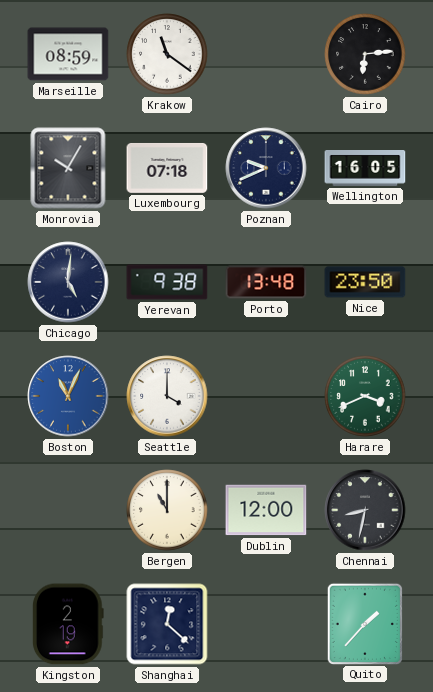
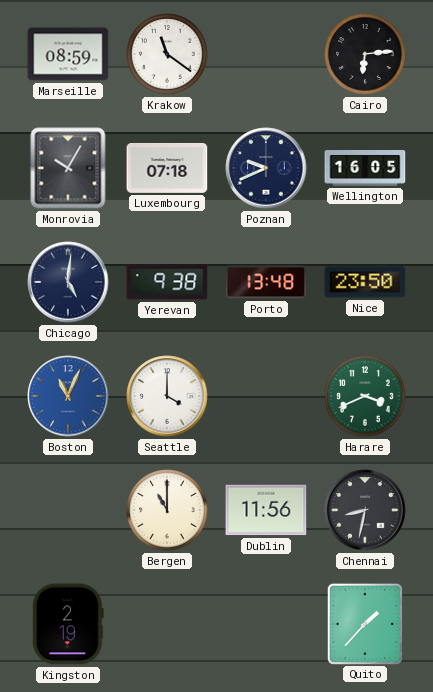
Dublin: 12:00 -> 11:56
Shanghai: 12:22 -> none
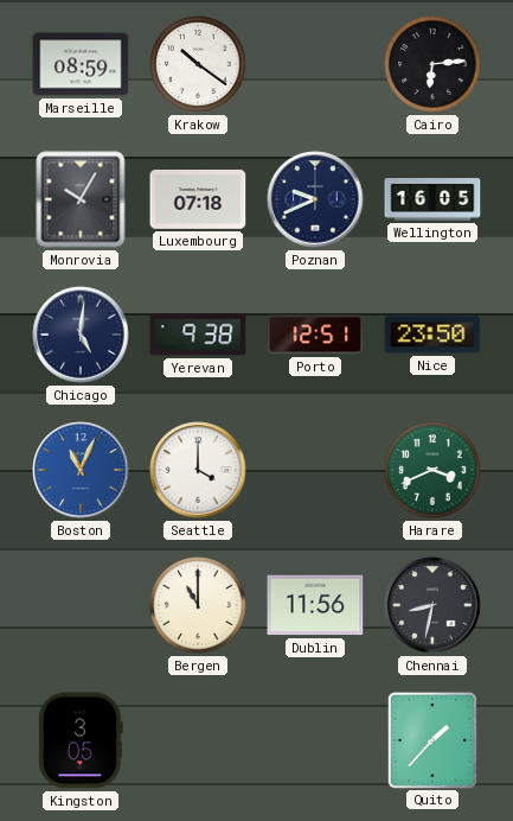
Krakow: 11:21 -> 10:21
Porto: 13:48 -> 12:51
Kingston: 2:19 -> 3:05
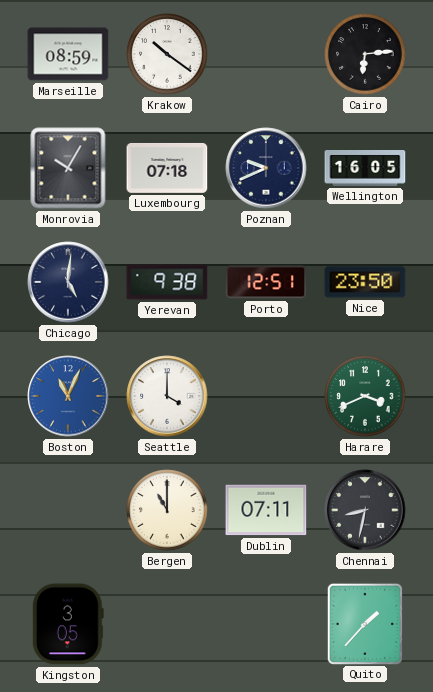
Dublin: 11:56 -> 07:11
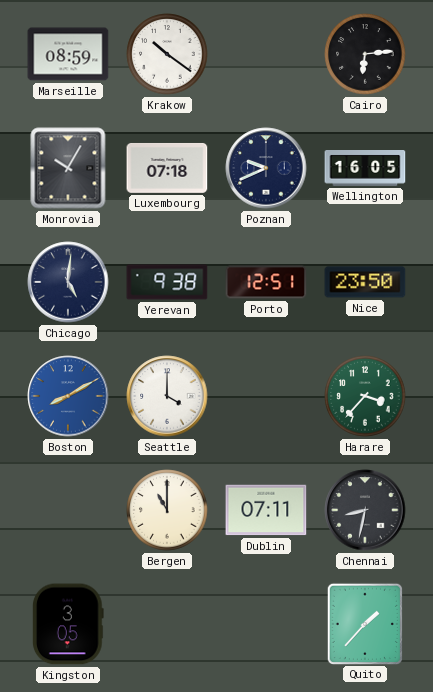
Boston: 11:04 -> 8:10
Harare: 3:41 -> 3:37
